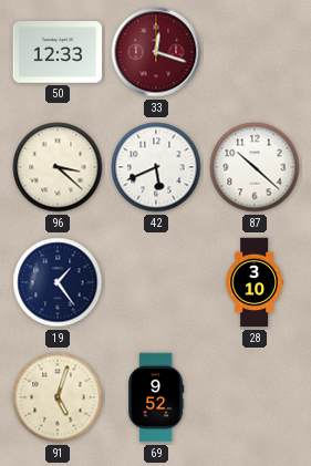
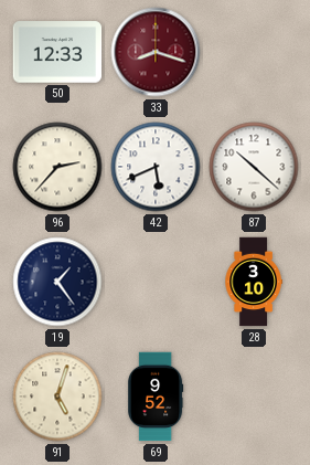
33: 12:18 -> 8:18
96: 3:22 -> 2:37
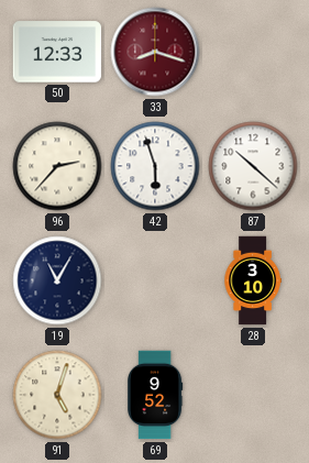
42: 5:41 -> 5:57
19: 1:24 -> 11:05
